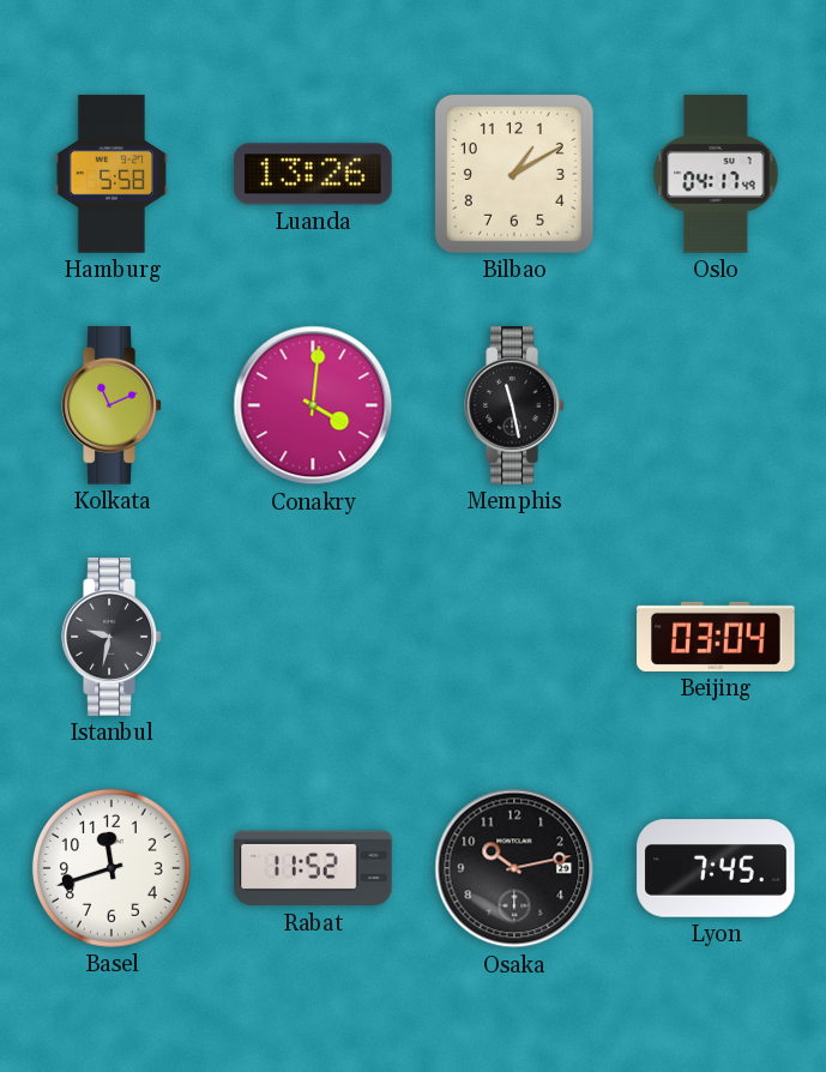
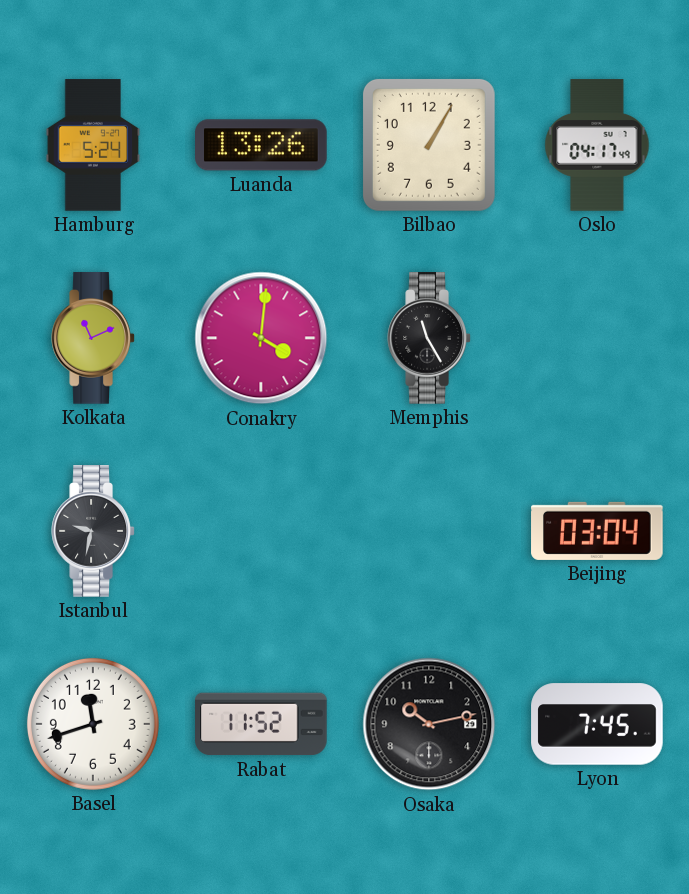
Hamburg: 5:58 -> 5:24
Bilbao: 1:10 -> 1:05
Memphis: 11:28 -> 11:25
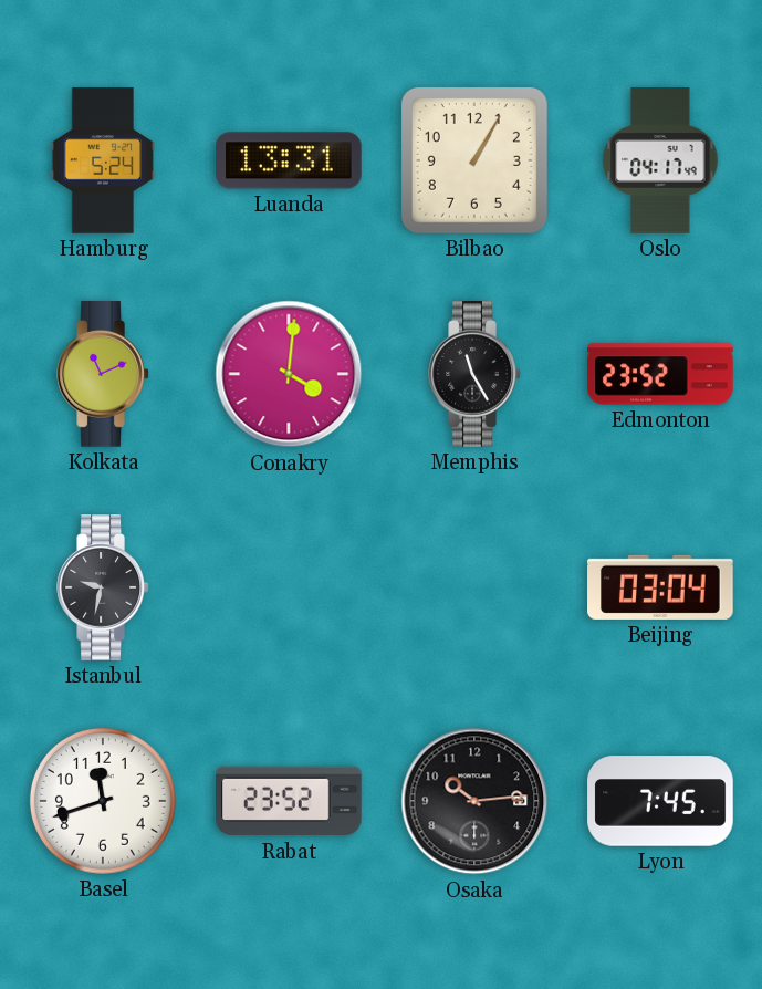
Luanda: 13:26 -> 13:31
Edmonton: none -> 23:52
Rabat: 11:52 -> 23:52
Osaka: 10:13 -> 10:14
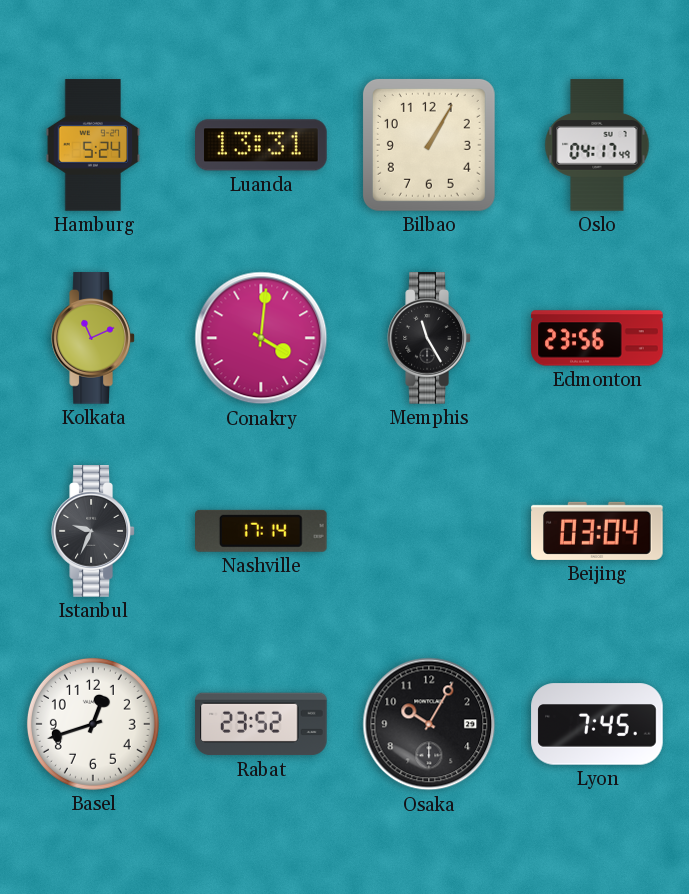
Edmonton: 23:52 -> 23:56
Istanbul: 9:32 -> 9:34
Nashville: none -> 17:14
Basel: 11:42 -> 12:42
Osaka: 10:14 -> 10:05
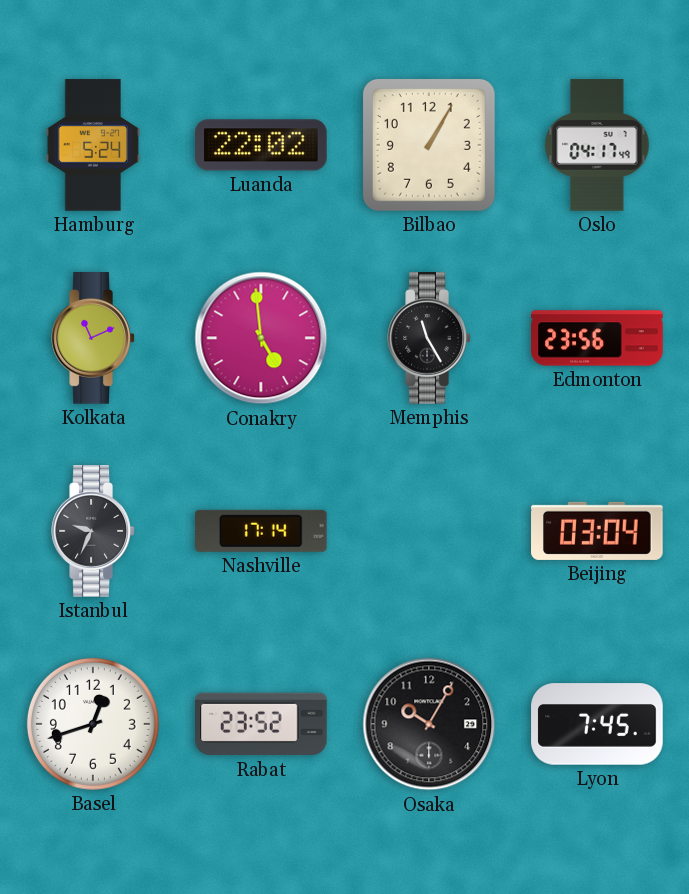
Luanda: 13:31 -> 22:02
Conakry: 4:01 -> 4:59
